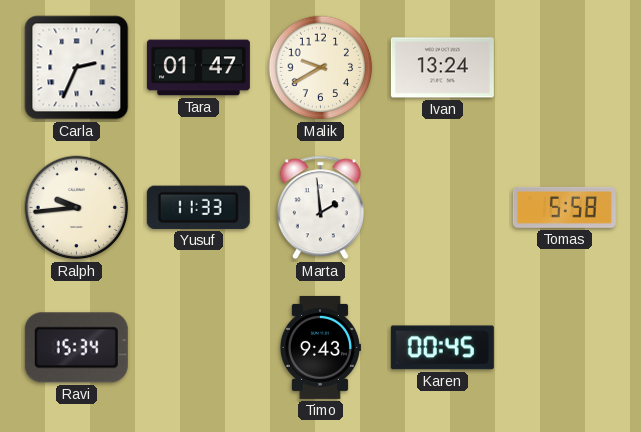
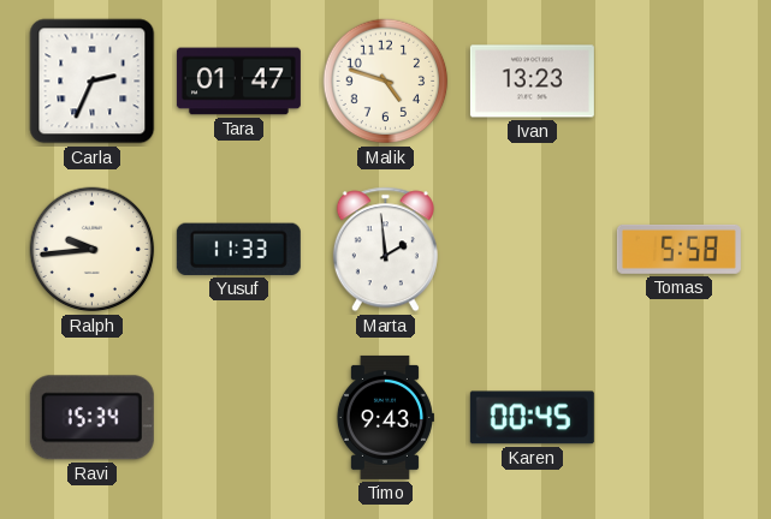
Malik: 9:40 -> 4:48
Ivan: 13:24 -> 13:23
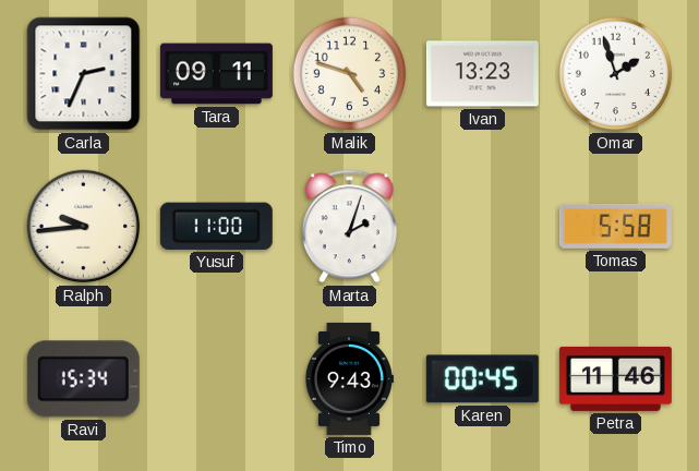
Tara: 01:47 -> 09:11
Omar: none -> 1:57
Yusuf: 11:33 -> 11:00
Marta: 1:59 -> 2:03
Petra: none -> 11:46
